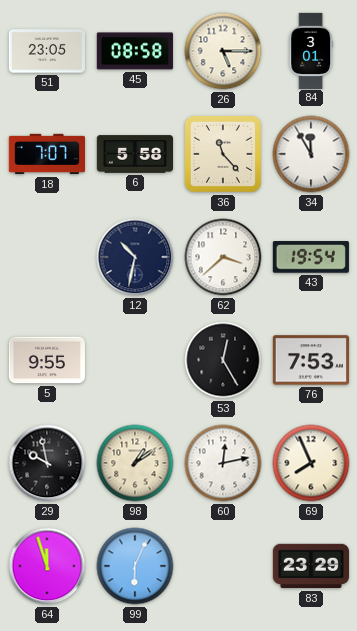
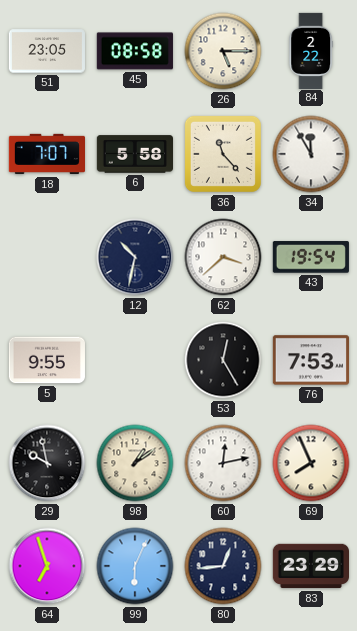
84: 3:01 -> 2:22
64: 11:57 -> 6:57
80: none -> 12:44
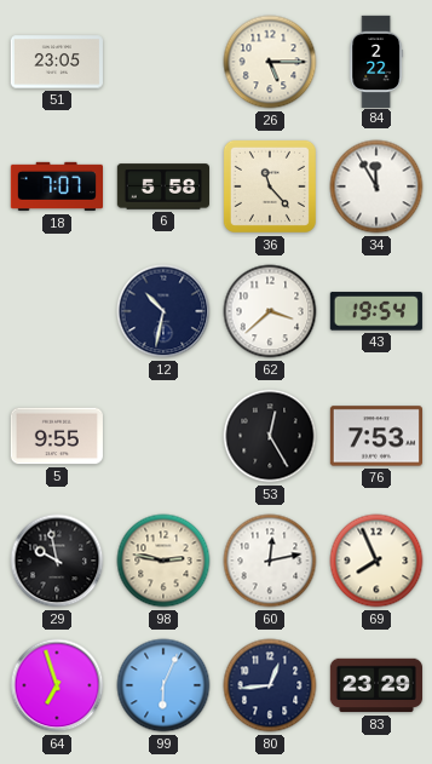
45: 08:58 -> none
98: 1:09 -> 2:47
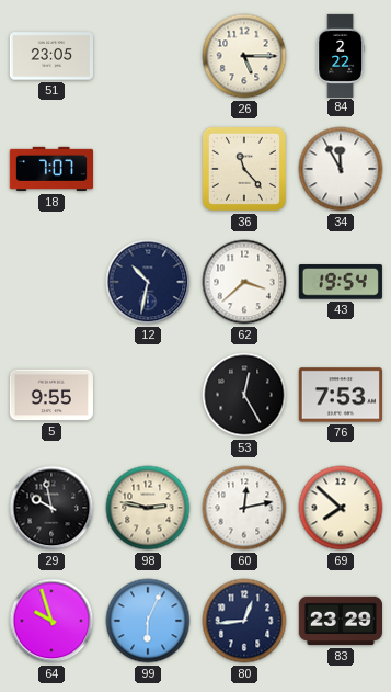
6: 5:58 -> none
69: 7:56 -> 7:52
64: 6:57 -> 9:57
